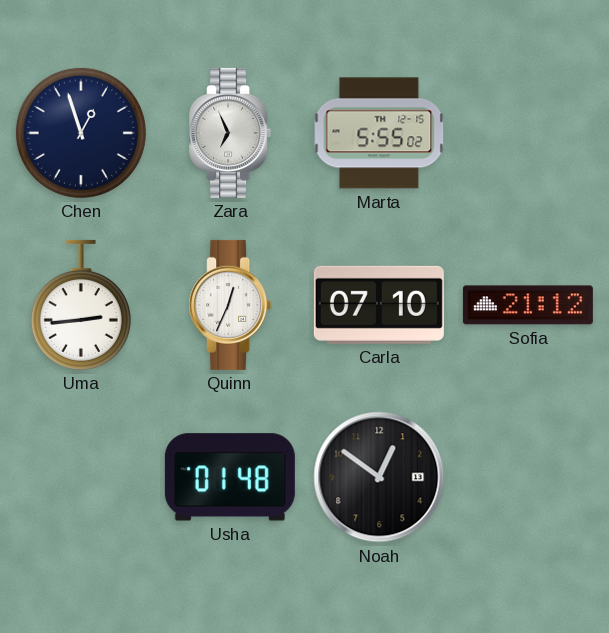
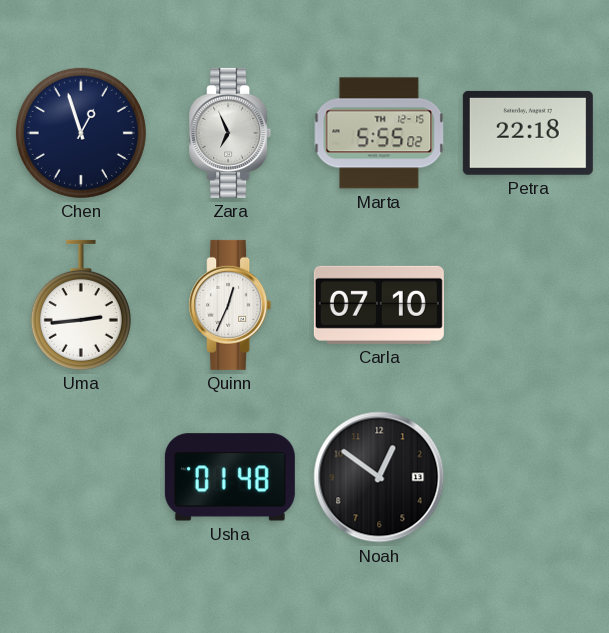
Petra: none -> 22:18
Sofia: 21:12 -> none
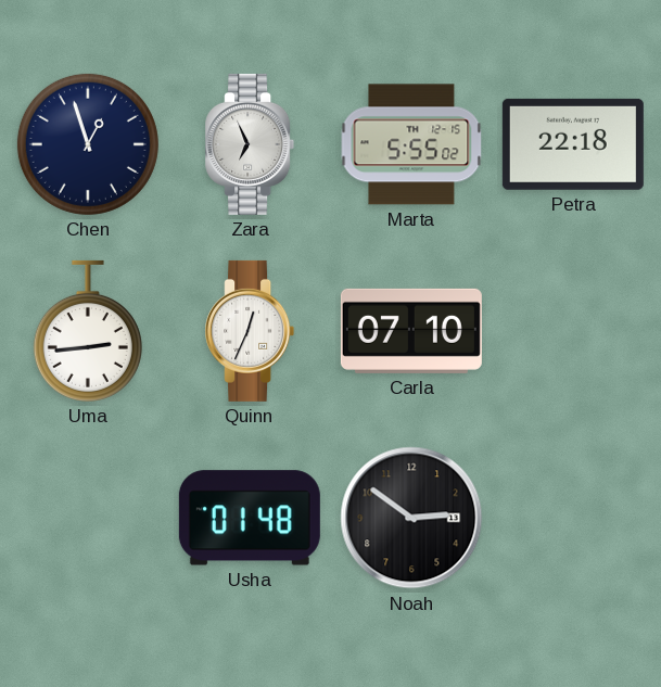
Noah: 12:51 -> 2:51
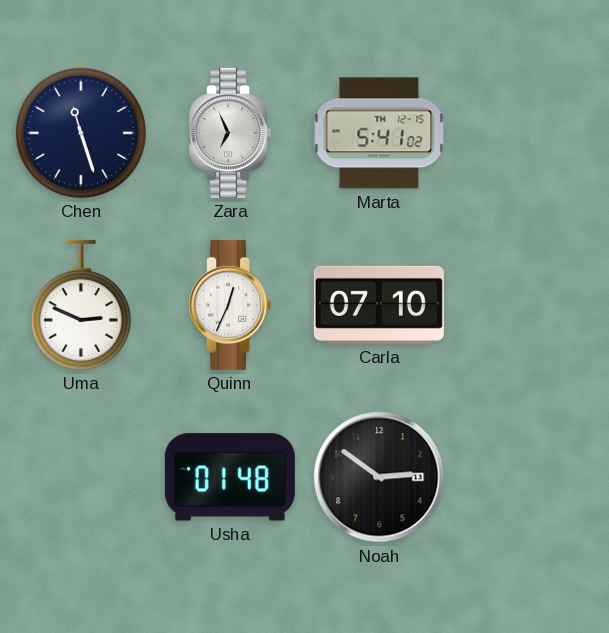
Chen: 12:57 -> 11:27
Marta: 5:55 -> 5:41
Petra: 22:18 -> none
Uma: 2:44 -> 2:49
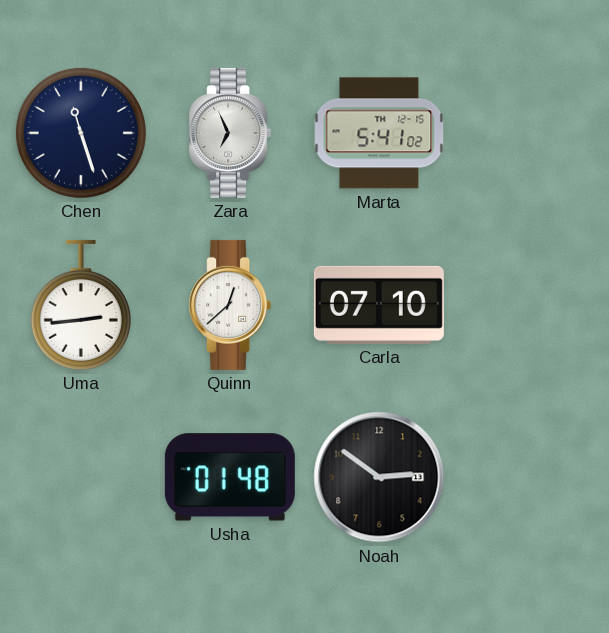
Uma: 2:49 -> 2:44
Quinn: 12:34 -> 12:38
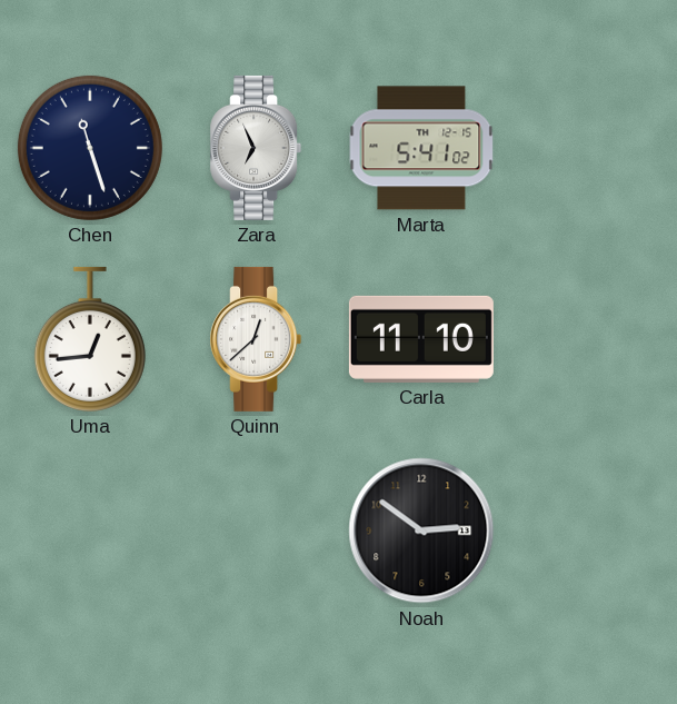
Uma: 2:44 -> 12:44
Carla: 07:10 -> 11:10
Usha: 01:48 -> none
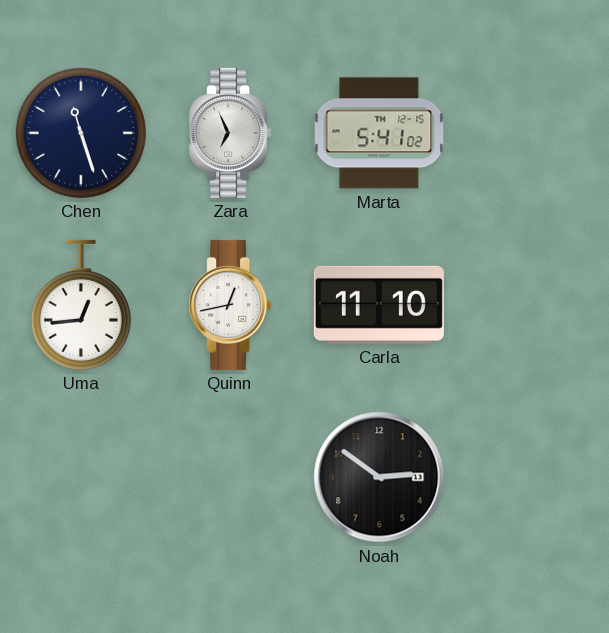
Quinn: 12:38 -> 12:43
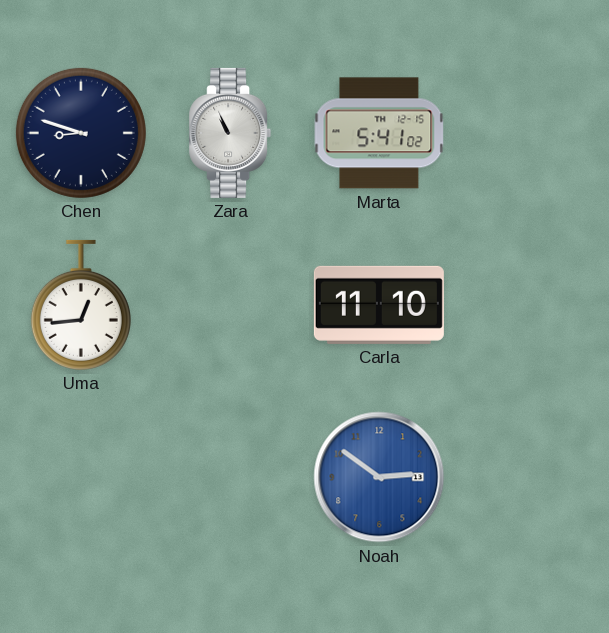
Chen: 11:27 -> 8:48
Zara: 6:56 -> 10:56
Quinn: 12:43 -> none
Noah dial: black -> blue
